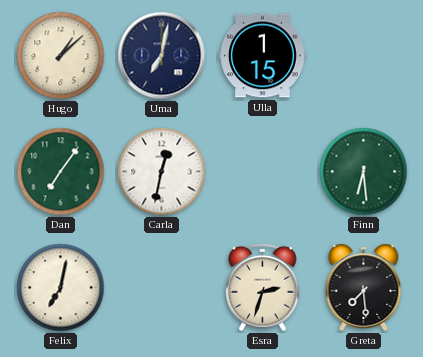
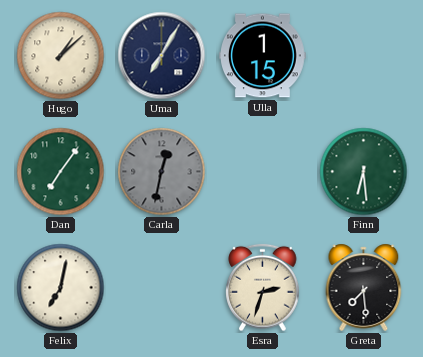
Uma: 7:02 -> 7:05
Carla dial: white -> grey
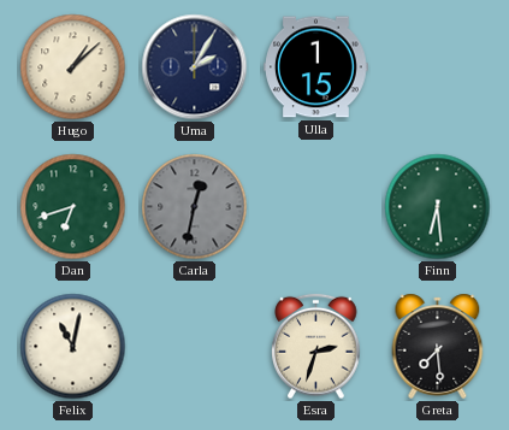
Uma: 7:05 -> 2:05
Dan: 7:06 -> 6:42
Felix: 7:02 -> 11:02
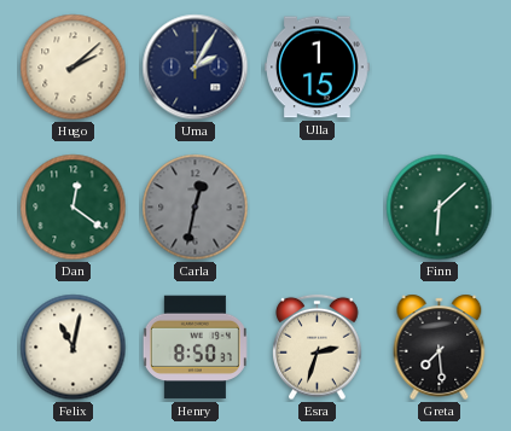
Hugo: 1:08 -> 2:08
Dan: 6:42 -> 12:21
Finn: 6:29 -> 6:08
Henry: none -> 8:50
